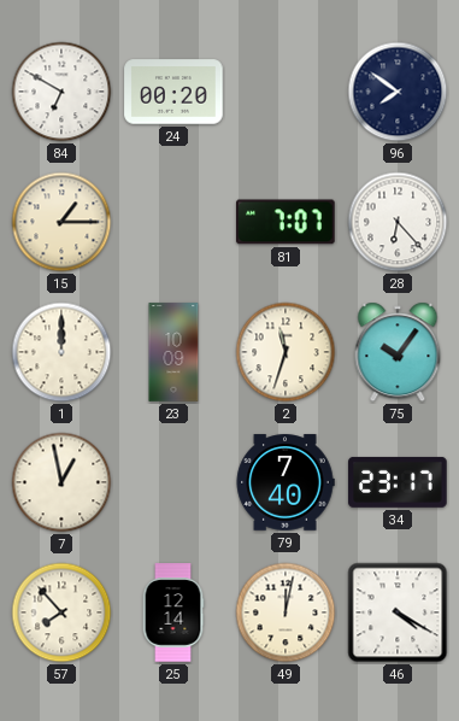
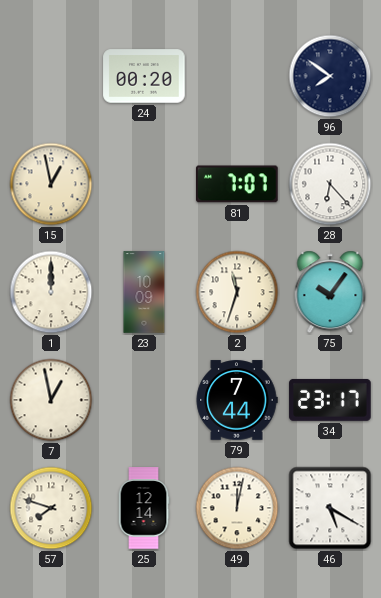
84: 6:50 -> none
15: 1:15 -> 12:58
79: 7:40 -> 7:44
57: 7:53 -> 7:48
46: 4:20 -> 5:20
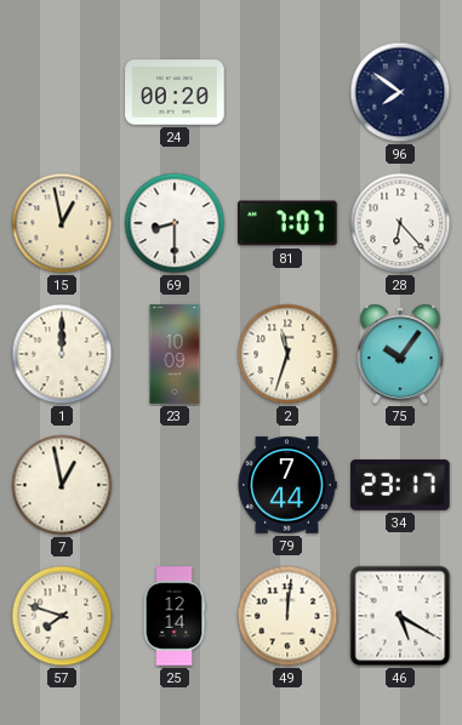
69: none -> 8:30
49: 12:02 -> 12:01
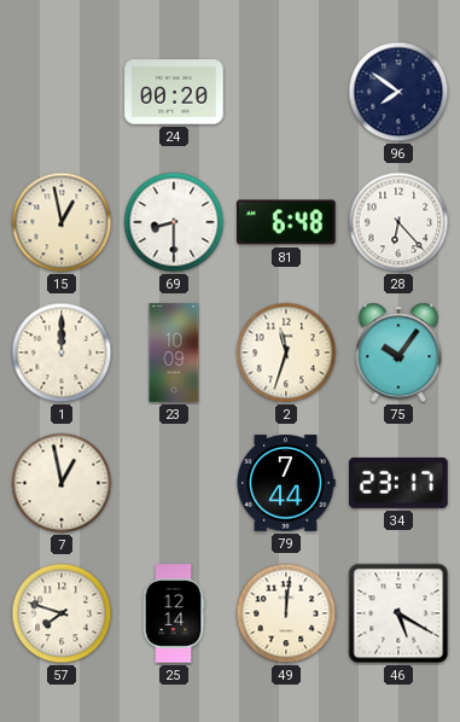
81: 7:07 -> 6:48
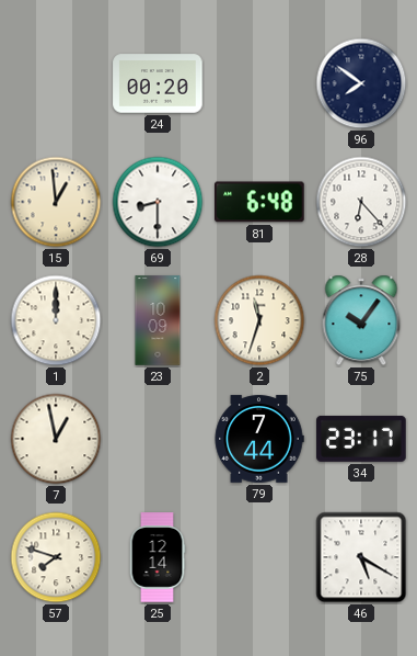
15: 12:58 -> 12:59
49: 12:01 -> none
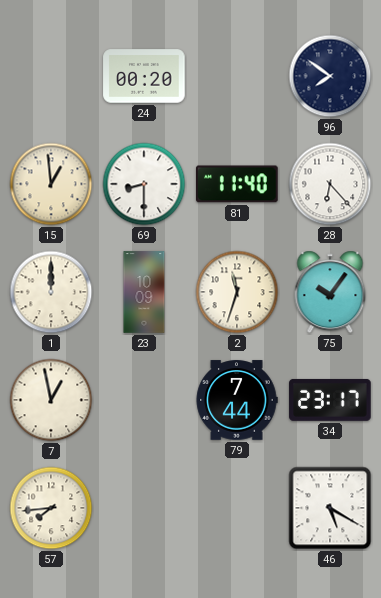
81: 6:48 -> 11:40
57: 7:48 -> 7:44
25: 12:14 -> none
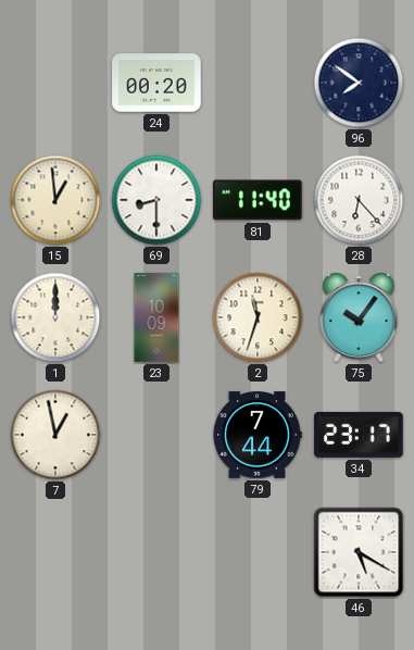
57: 7:44 -> none
